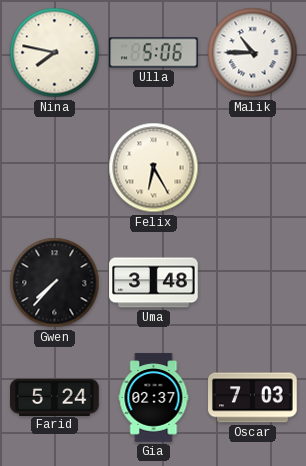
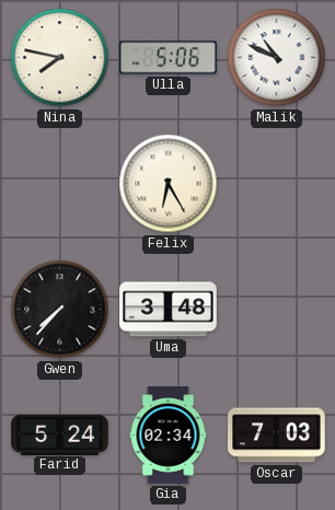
Malik: 10:45 -> 10:49
Gia: 02:37 -> 02:34
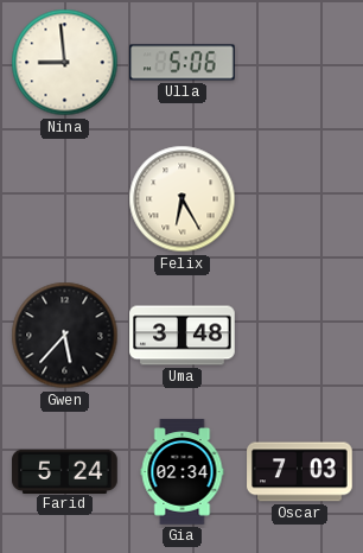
Nina: 7:47 -> 8:59
Malik: 10:49 -> none
Gwen: 7:37 -> 5:37
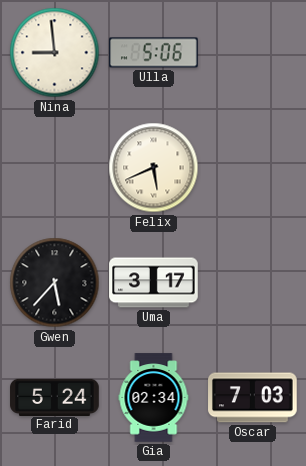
Felix: 6:25 -> 5:41
Uma: 3:48 -> 3:17
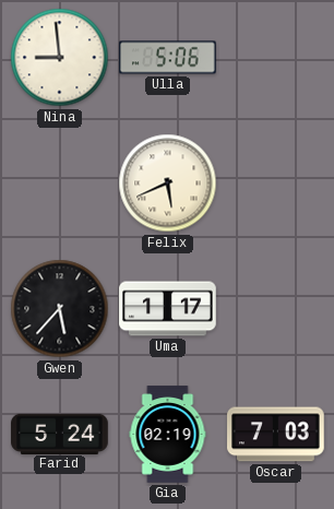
Uma: 3:17 -> 1:17
Gia: 02:34 -> 02:19
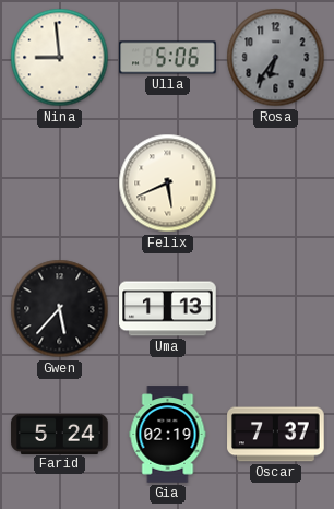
Rosa: none -> 6:36
Uma: 1:17 -> 1:13
Oscar: 7:03 -> 7:37
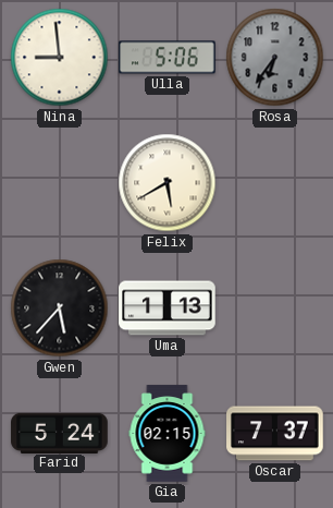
Felix: 5:41 -> 5:40
Gia: 02:19 -> 02:15
